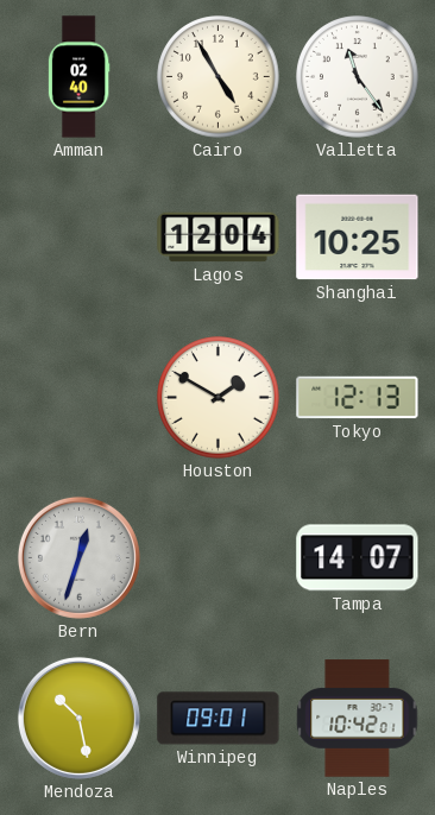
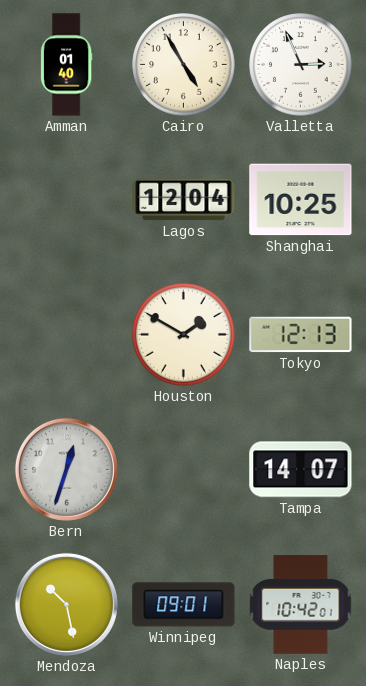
Amman: 02:40 -> 01:40
Valletta: 11:24 -> 2:56
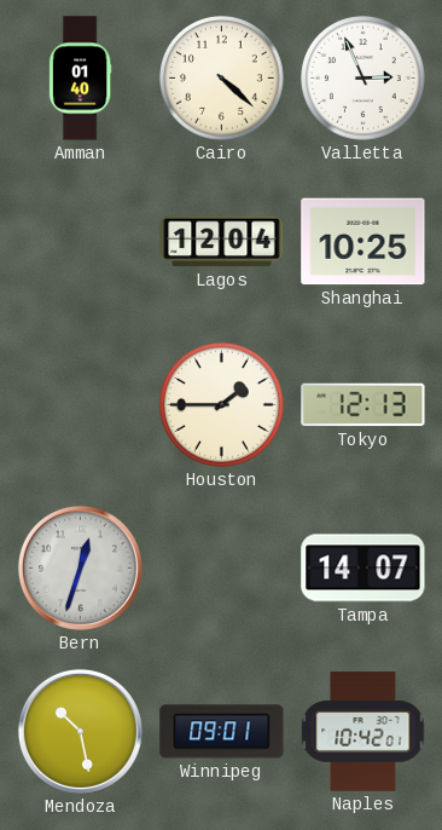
Cairo: 4:55 -> 4:22
Houston: 1:50 -> 1:45
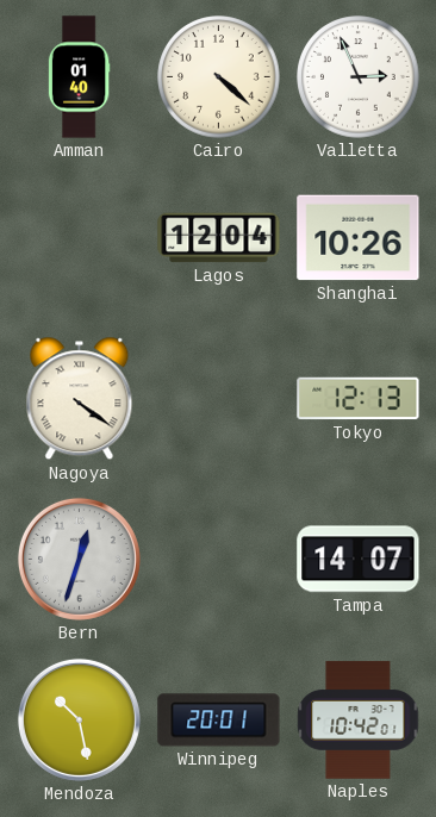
Shanghai: 10:25 -> 10:26
Nagoya: none -> 4:21
Houston: 1:45 -> none
Winnipeg: 09:01 -> 20:01
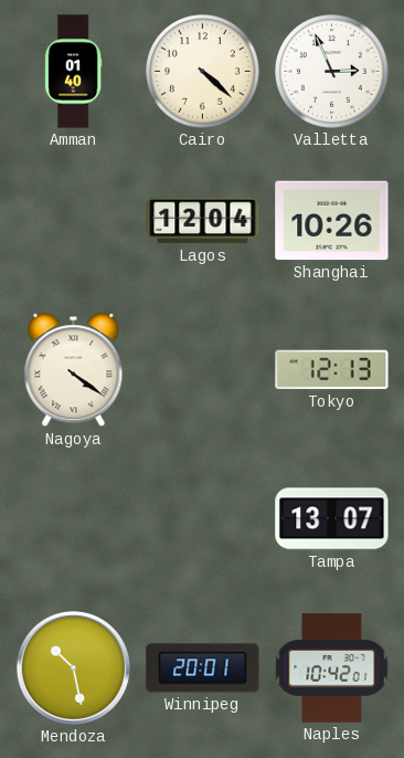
Bern: 12:33 -> none
Tampa: 14:07 -> 13:07
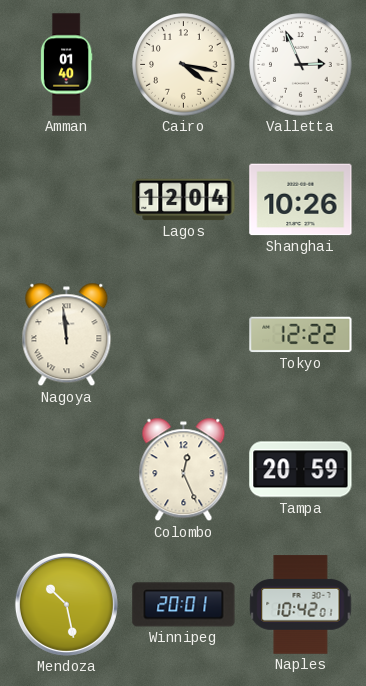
Cairo: 4:22 -> 4:17
Nagoya: 4:21 -> 11:59
Tokyo: 12:13 -> 12:22
Colombo: none -> 12:26
Tampa: 13:07 -> 20:59
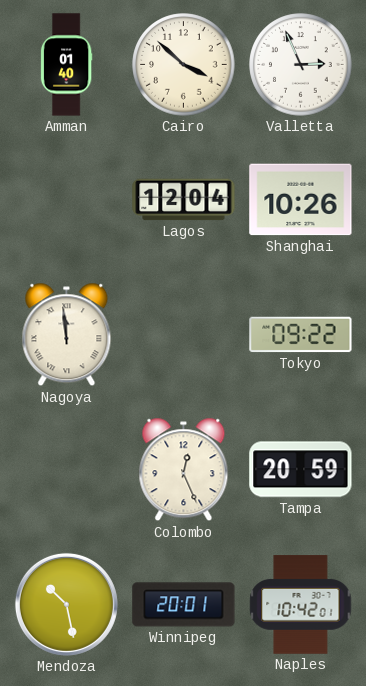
Cairo: 4:17 -> 3:52
Tokyo: 12:22 -> 09:22
